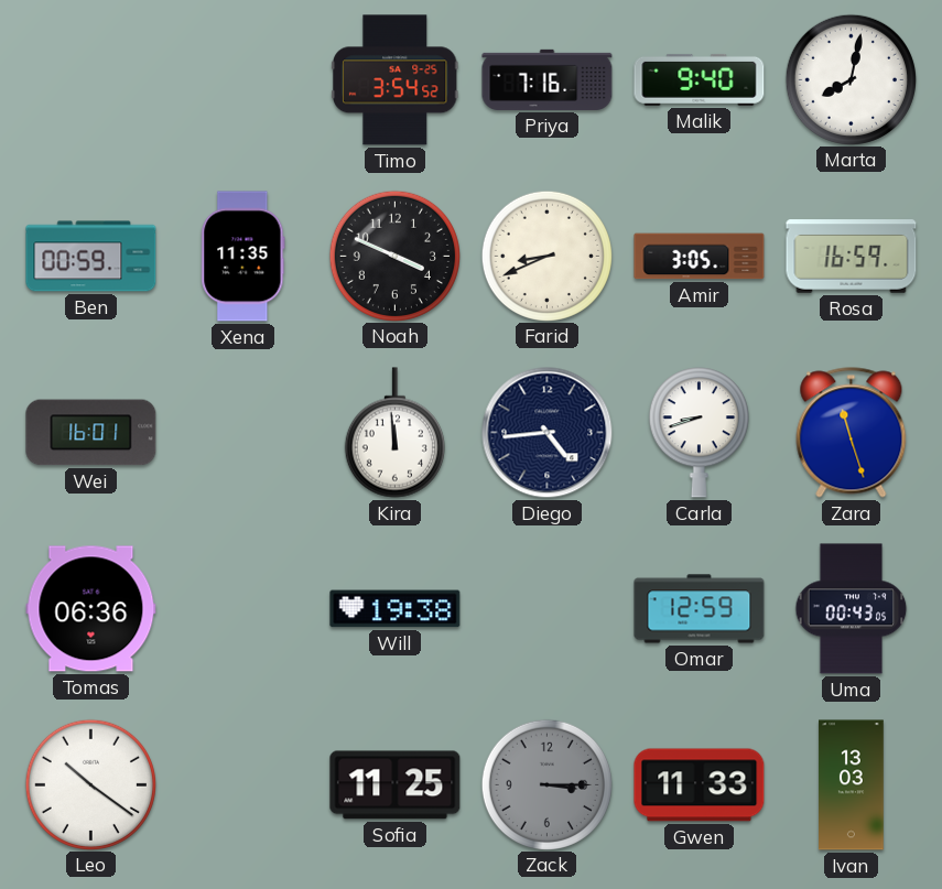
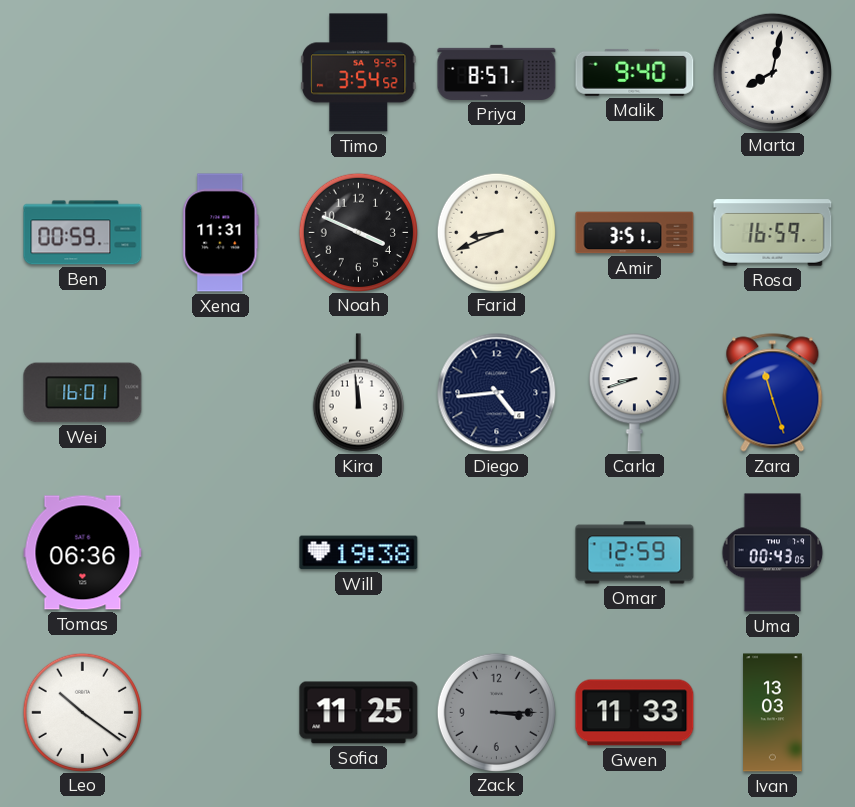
Priya: 7:16 -> 8:57
Xena: 11:35 -> 11:31
Amir: 3:05 -> 3:51
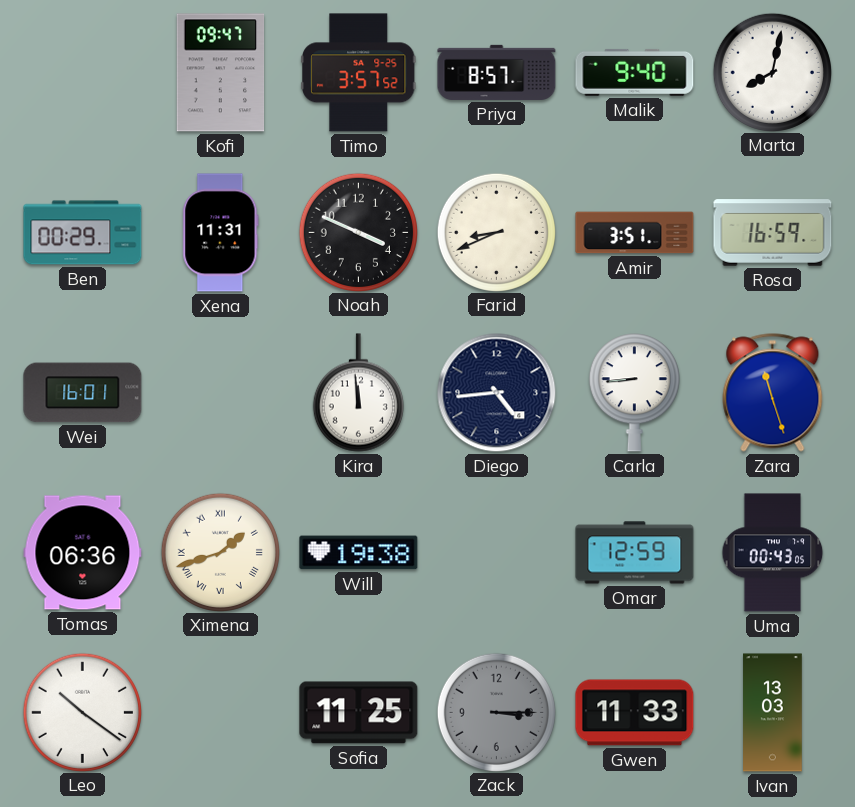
Kofi: none -> 09:47
Timo: 3:54 -> 3:57
Ben: 00:59 -> 00:29
Carla: 8:42 -> 8:44
Ximena: none -> 1:42
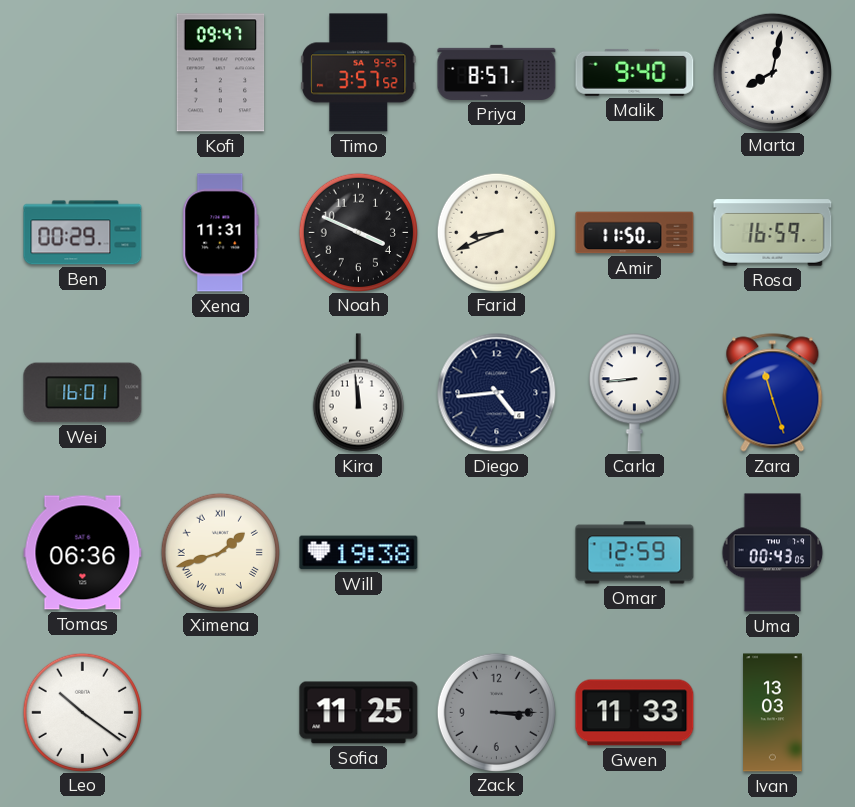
Amir: 3:51 -> 11:50
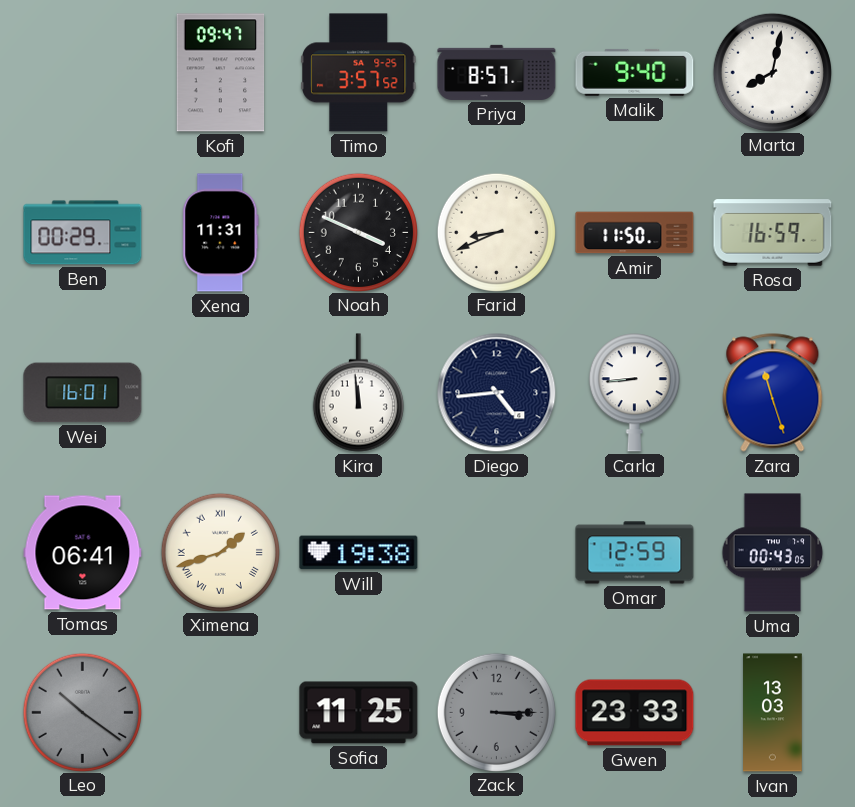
Tomas: 06:36 -> 06:41
Leo dial: white -> grey
Gwen: 11:33 -> 23:33
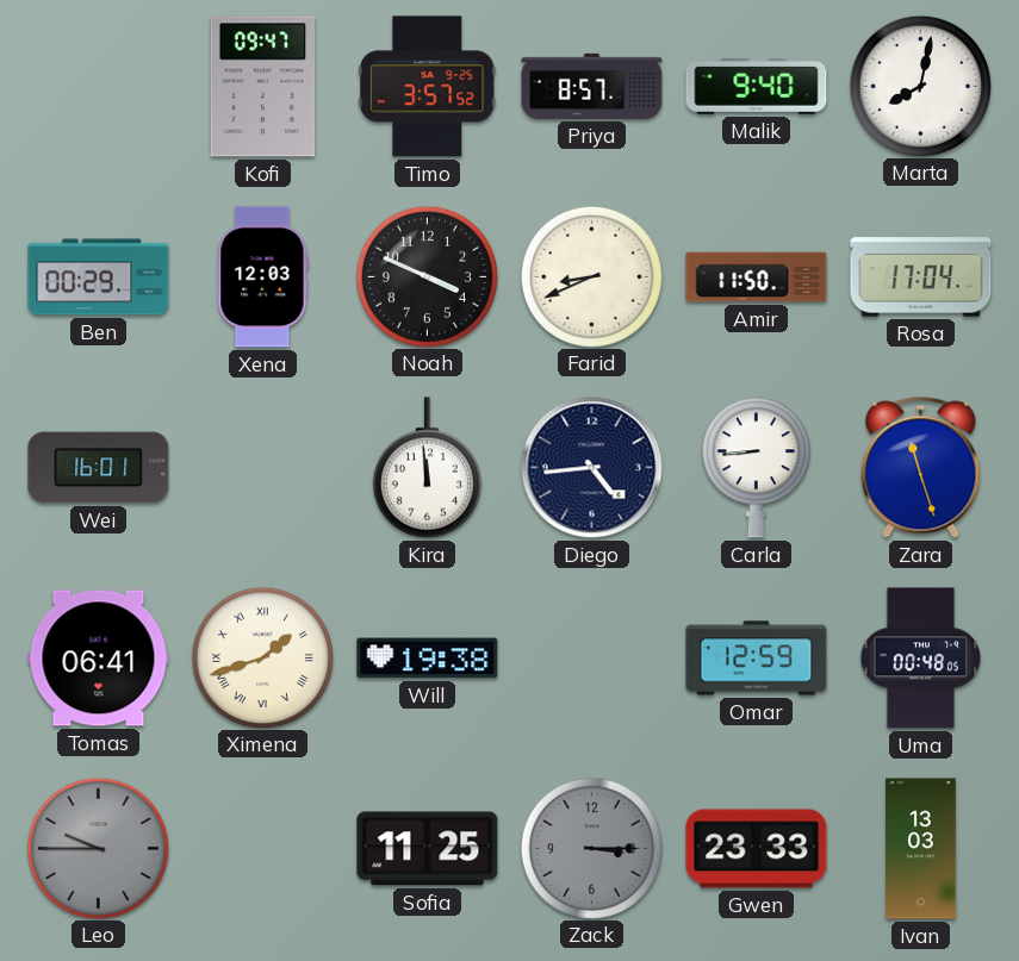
Xena: 11:31 -> 12:03
Rosa: 16:59 -> 17:04
Uma: 00:43 -> 00:48
Leo: 10:21 -> 9:45
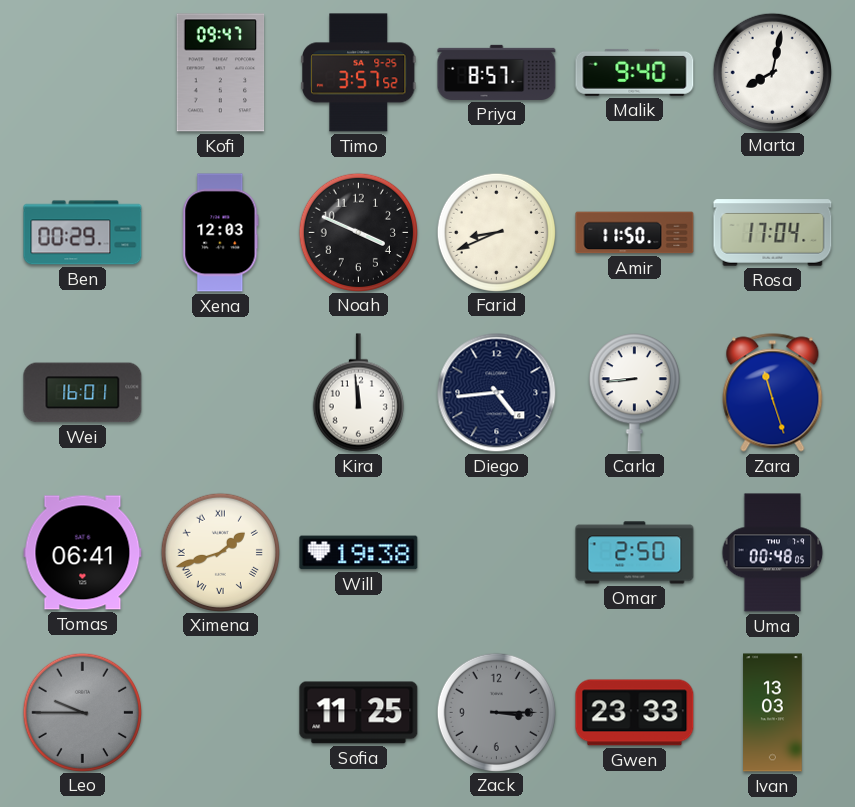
Omar: 12:59 -> 2:50
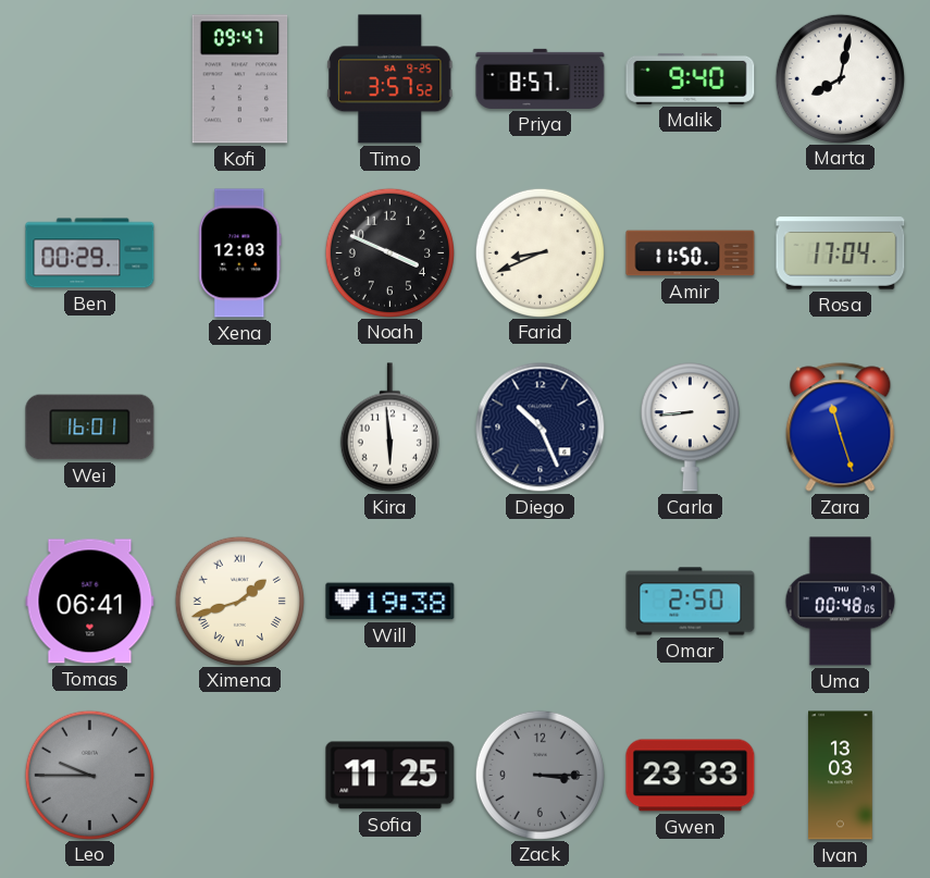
Kira: 11:59 -> 5:59
Diego: 4:44 -> 10:26
